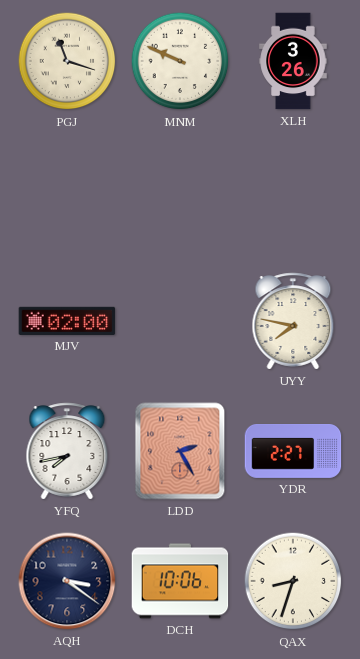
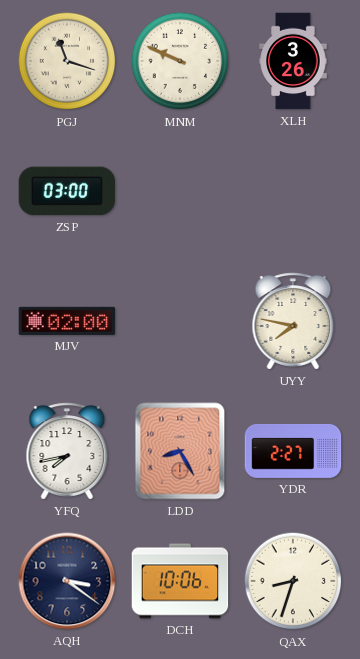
ZSP: none -> 03:00
LDD: 2:25 -> 8:25
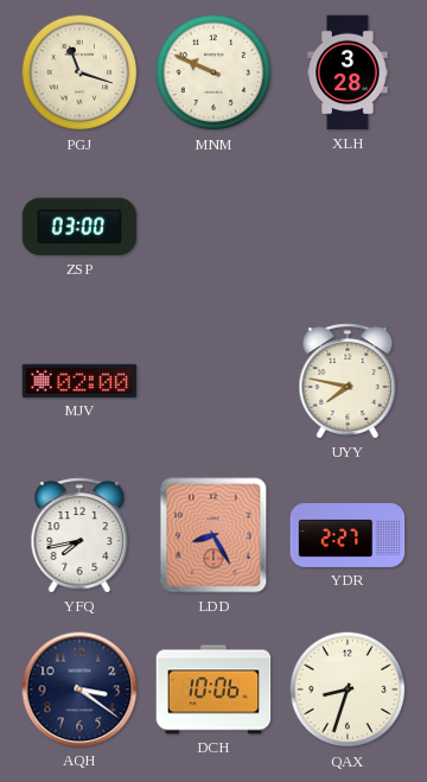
XLH: 3:26 -> 3:28
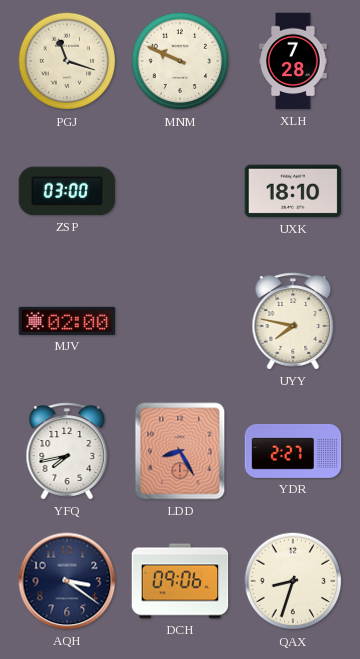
XLH: 3:28 -> 7:28
UXK: none -> 18:10
DCH: 10:06 -> 09:06
